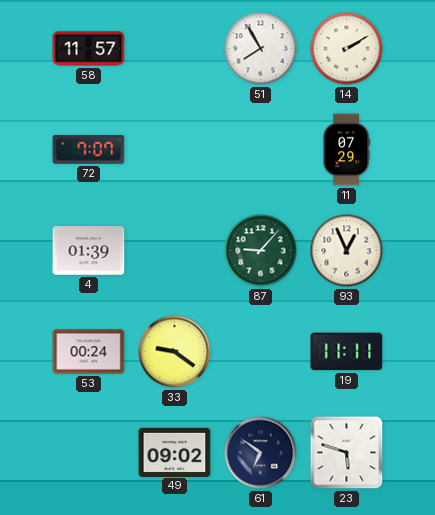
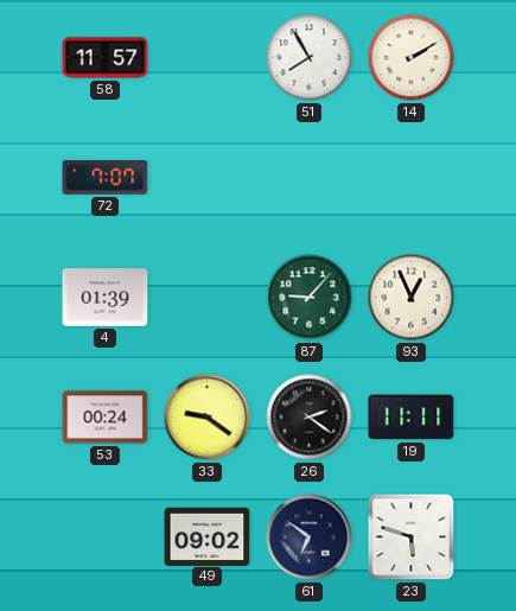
11: 07:29 -> none
26: none -> 2:21
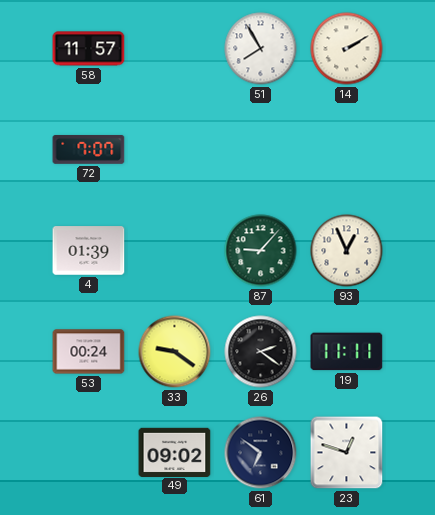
23: 5:48 -> 12:48
